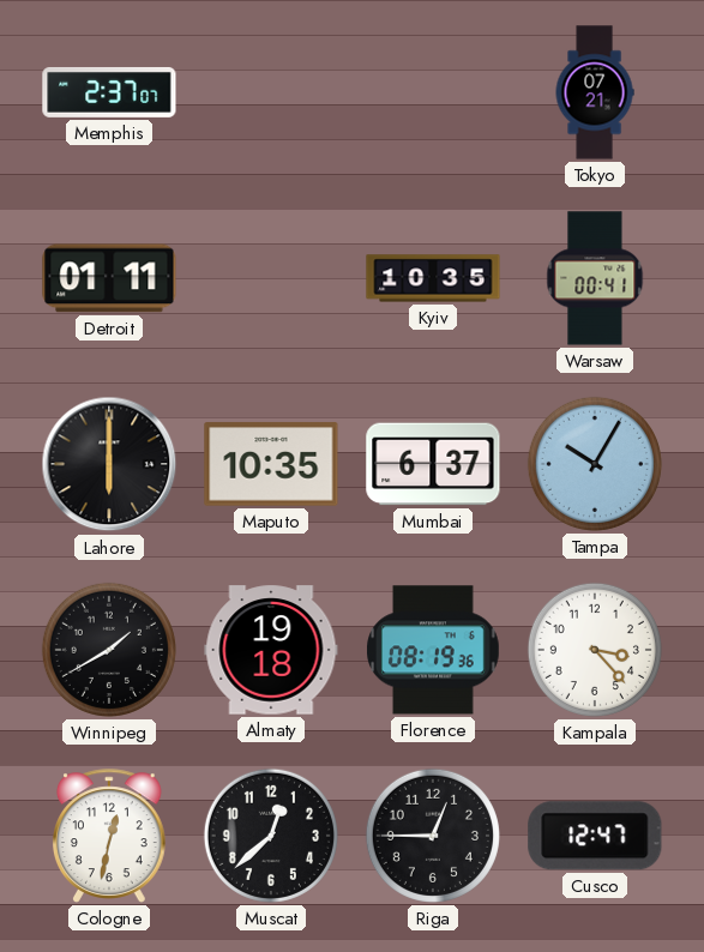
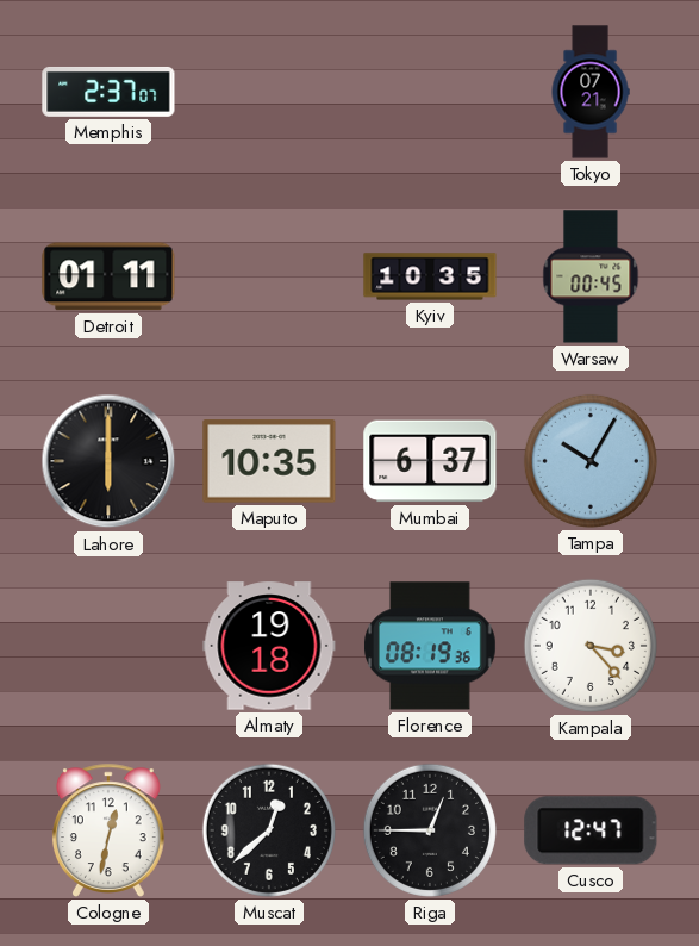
Warsaw: 00:41 -> 00:45
Winnipeg: 1:40 -> none
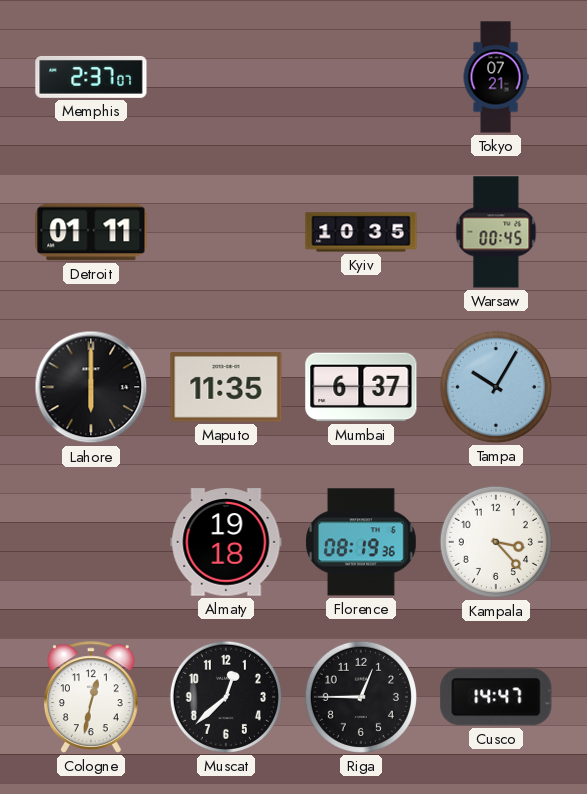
Maputo: 10:35 -> 11:35
Cusco: 12:47 -> 14:47
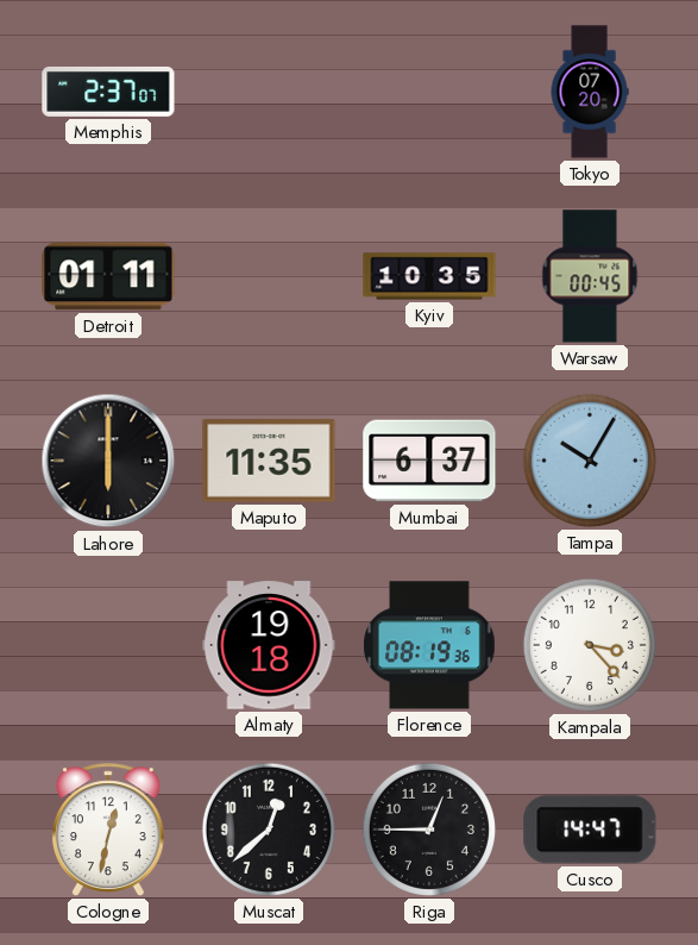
Tokyo: 07:21 -> 07:20
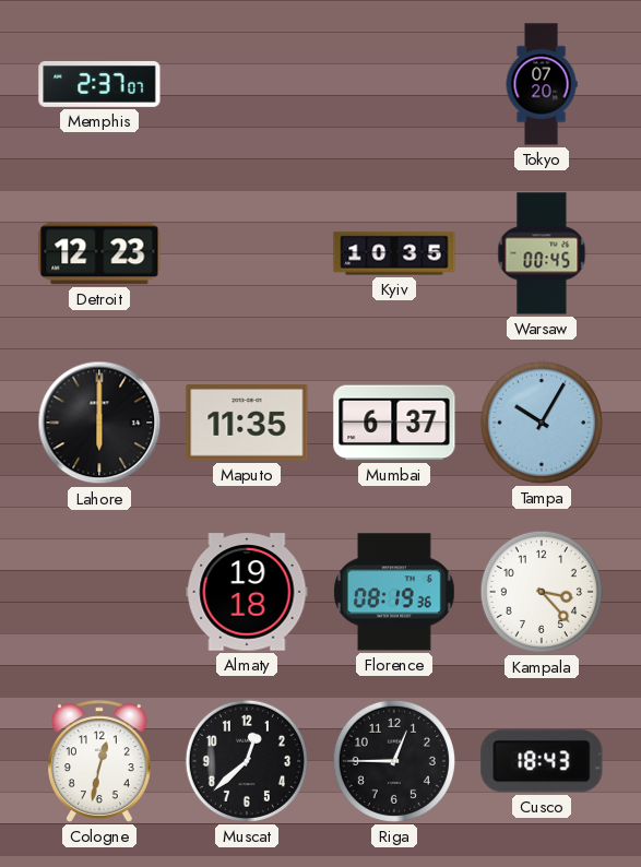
Detroit: 01:11 -> 12:23
Cusco: 14:47 -> 18:43
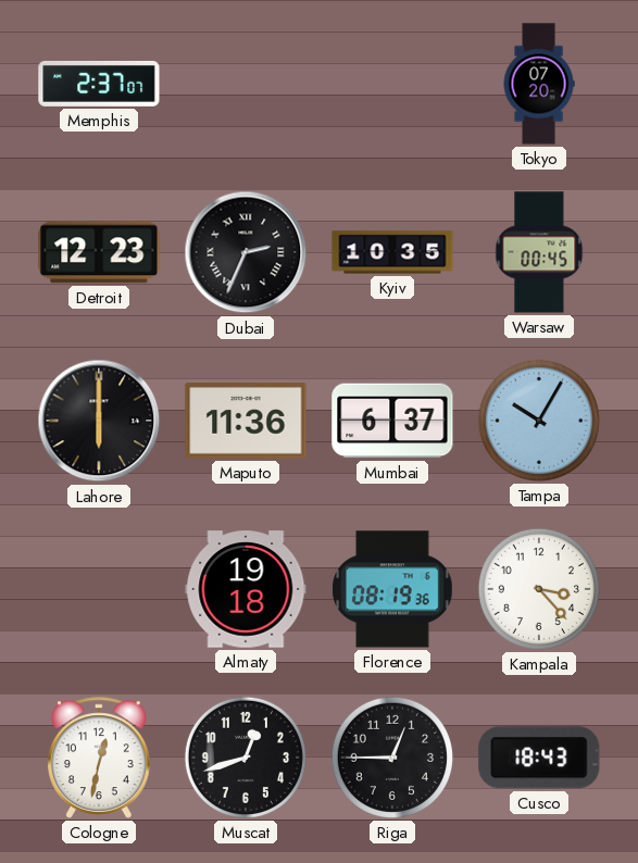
Dubai: none -> 2:34
Maputo: 11:35 -> 11:36
Muscat: 12:38 -> 12:42
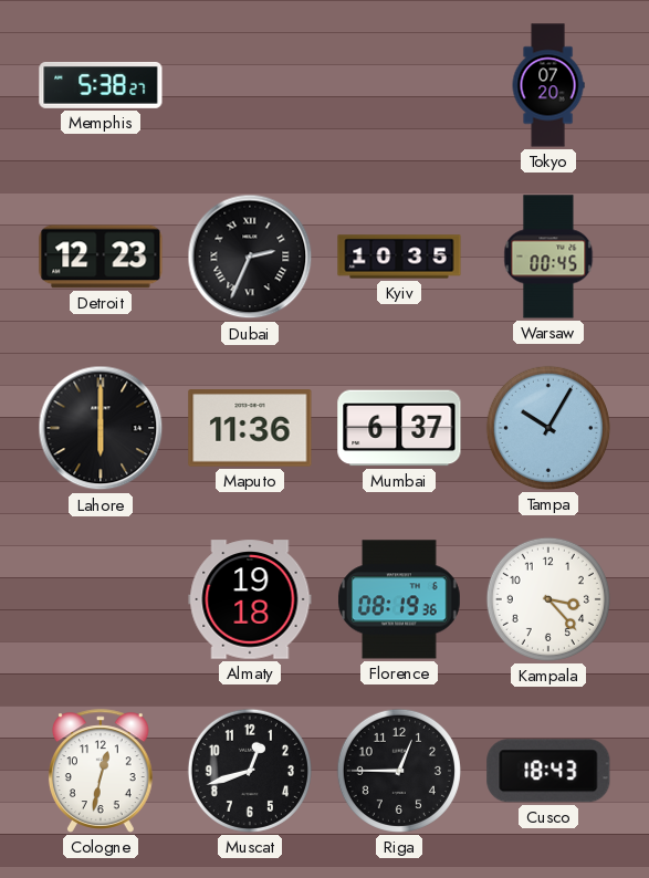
Memphis: 2:37 -> 5:38
